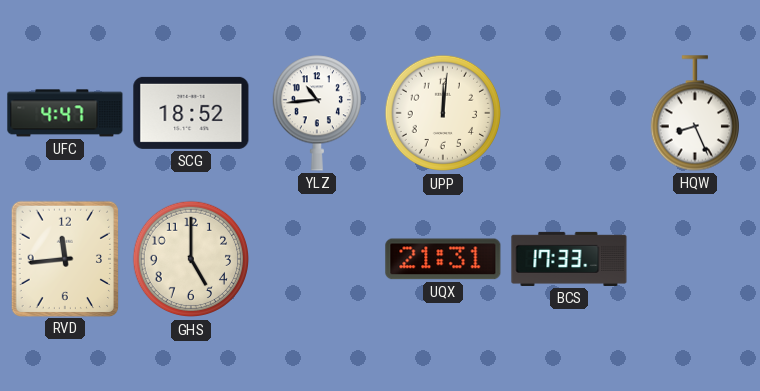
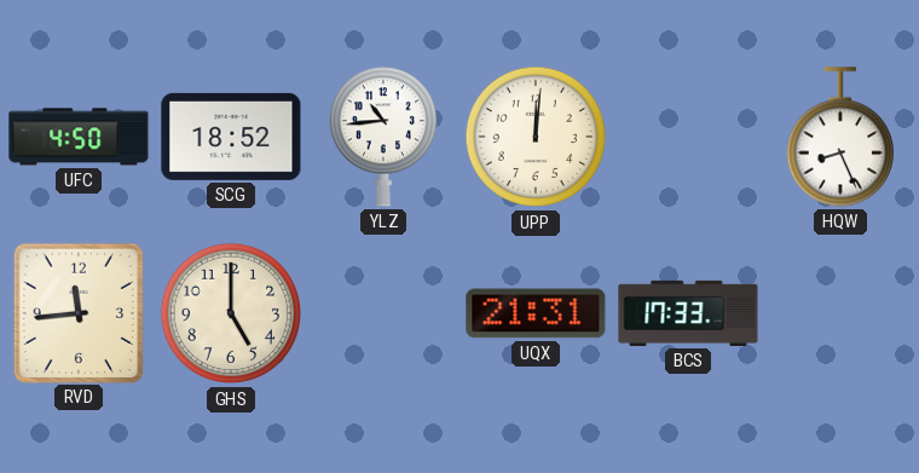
UFC: 4:47 -> 4:50
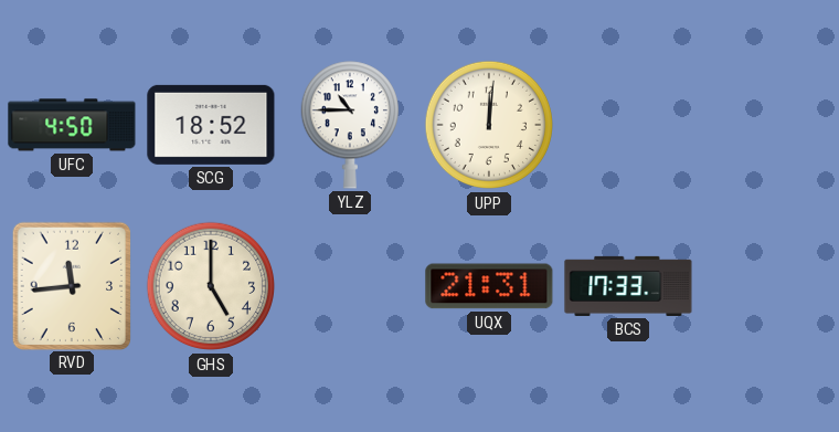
YLZ: 10:44 -> 10:45
HQW: 8:26 -> none
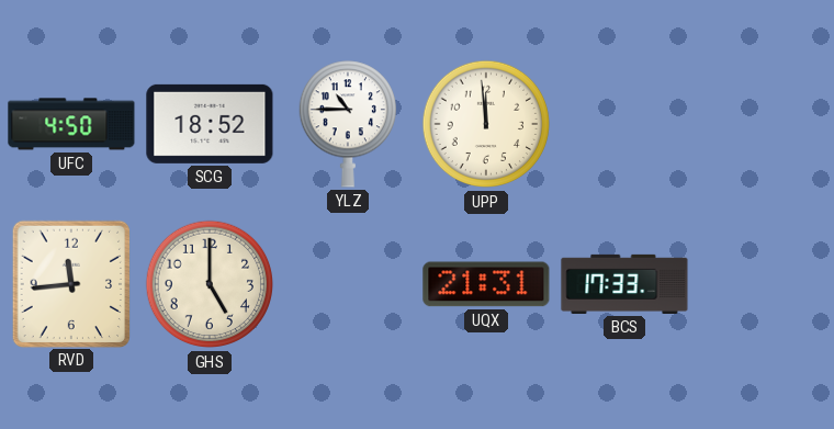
UPP: 12:01 -> 11:59
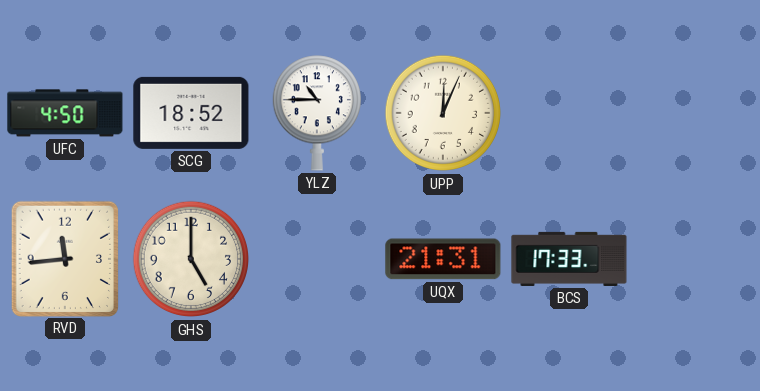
UPP: 11:59 -> 12:04
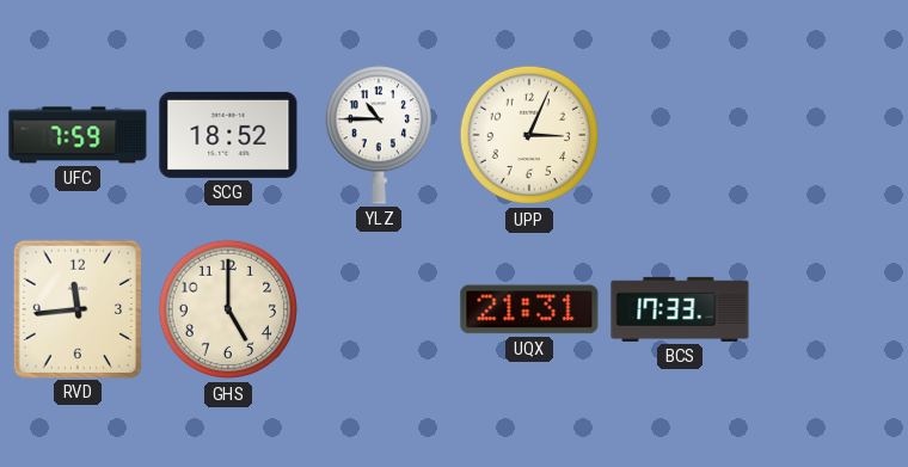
UFC: 4:50 -> 7:59
UPP: 12:04 -> 3:04
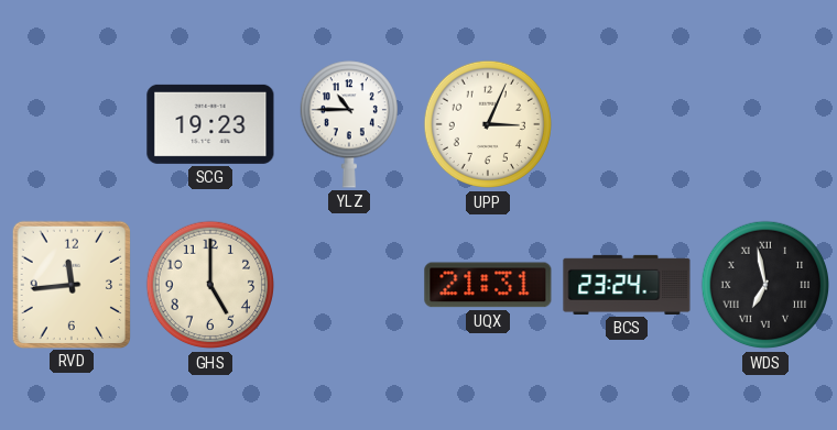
UFC: 7:59 -> none
SCG: 18:52 -> 19:23
BCS: 17:33 -> 23:24
WDS: none -> 6:58
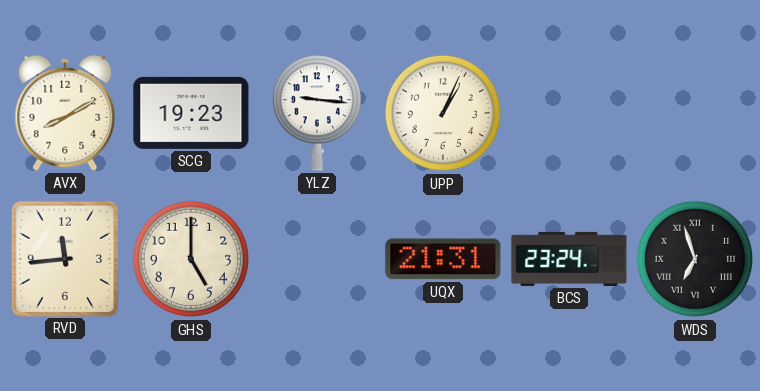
AVX: none -> 8:10
YLZ: 10:45 -> 9:16
UPP: 3:04 -> 1:04
WDS: 6:58 -> 6:57
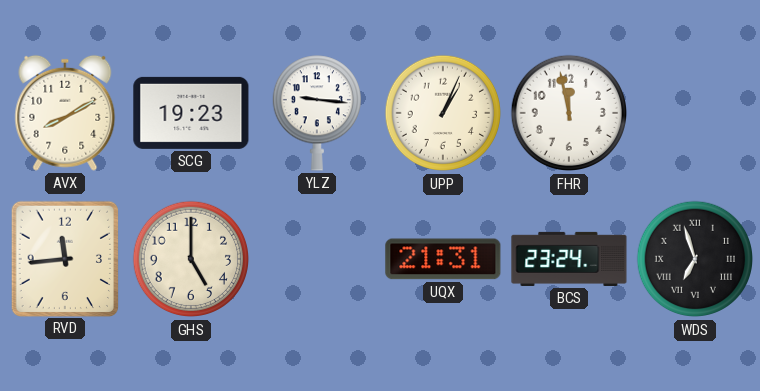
FHR: none -> 11:58
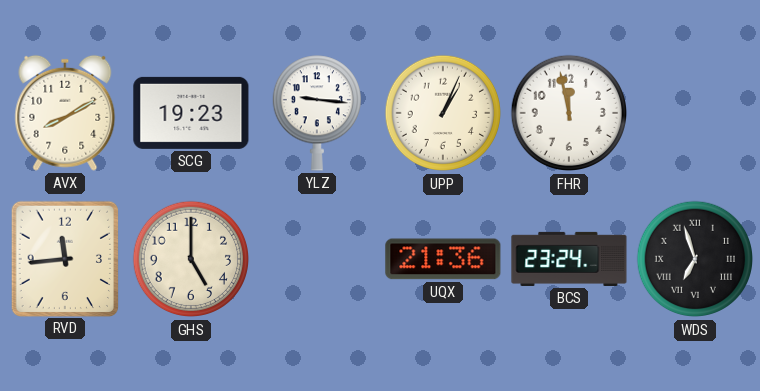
UQX: 21:31 -> 21:36
